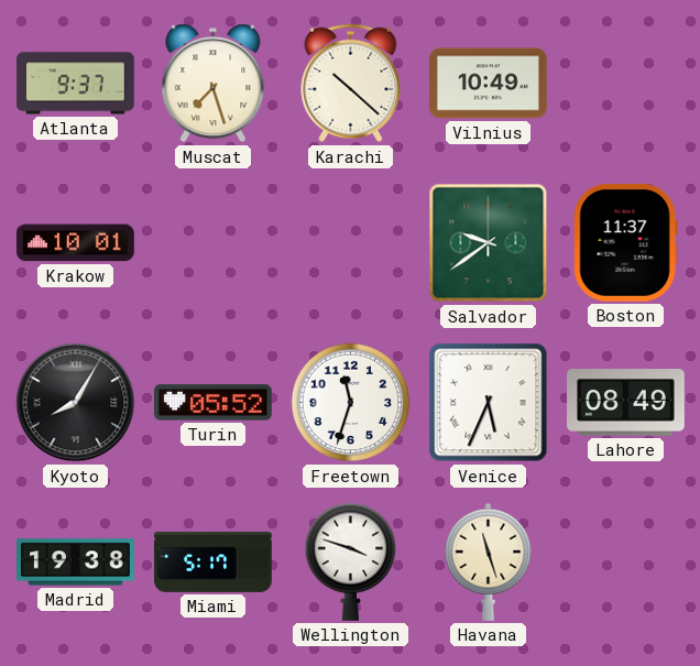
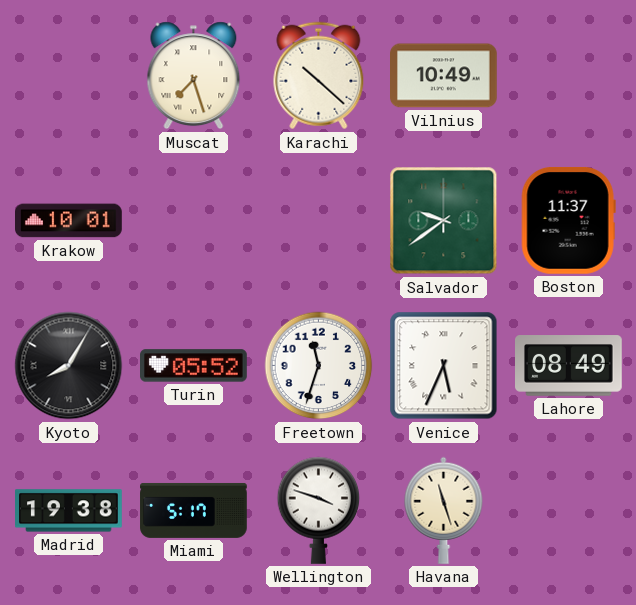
Atlanta: 9:37 -> none
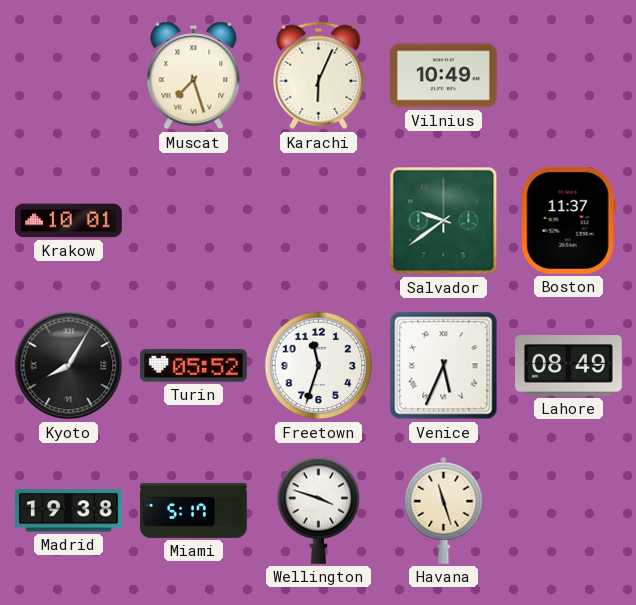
Karachi: 10:22 -> 6:04
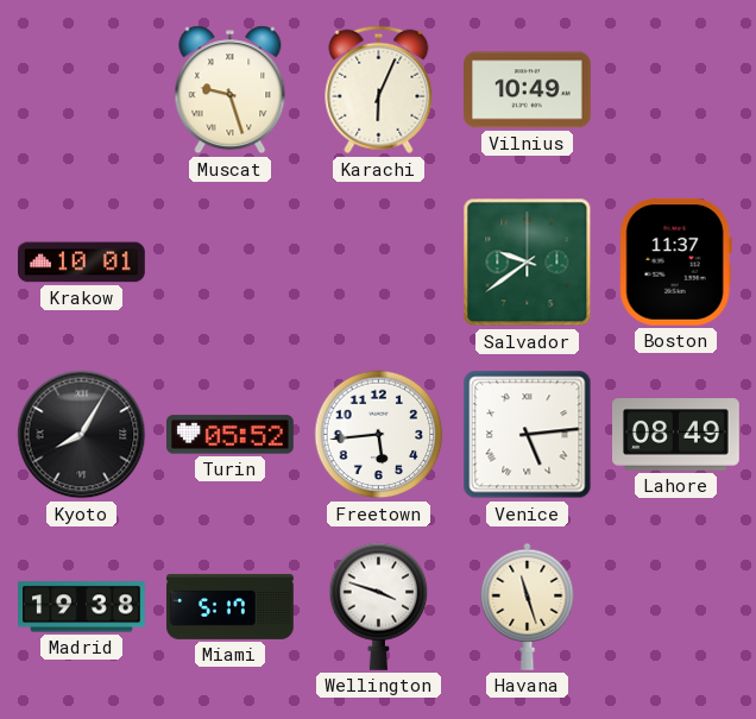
Muscat: 7:27 -> 9:27
Freetown: 11:33 -> 5:44
Venice: 5:34 -> 5:14
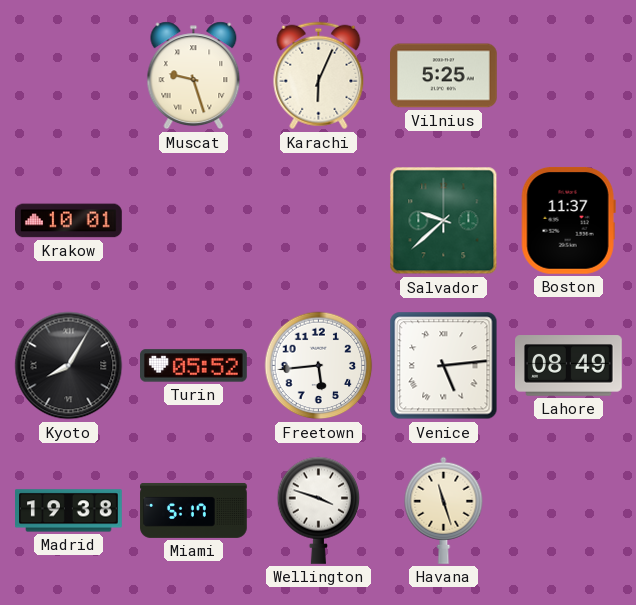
Vilnius: 10:49 -> 5:25
Salvador: 9:39 -> 9:38
